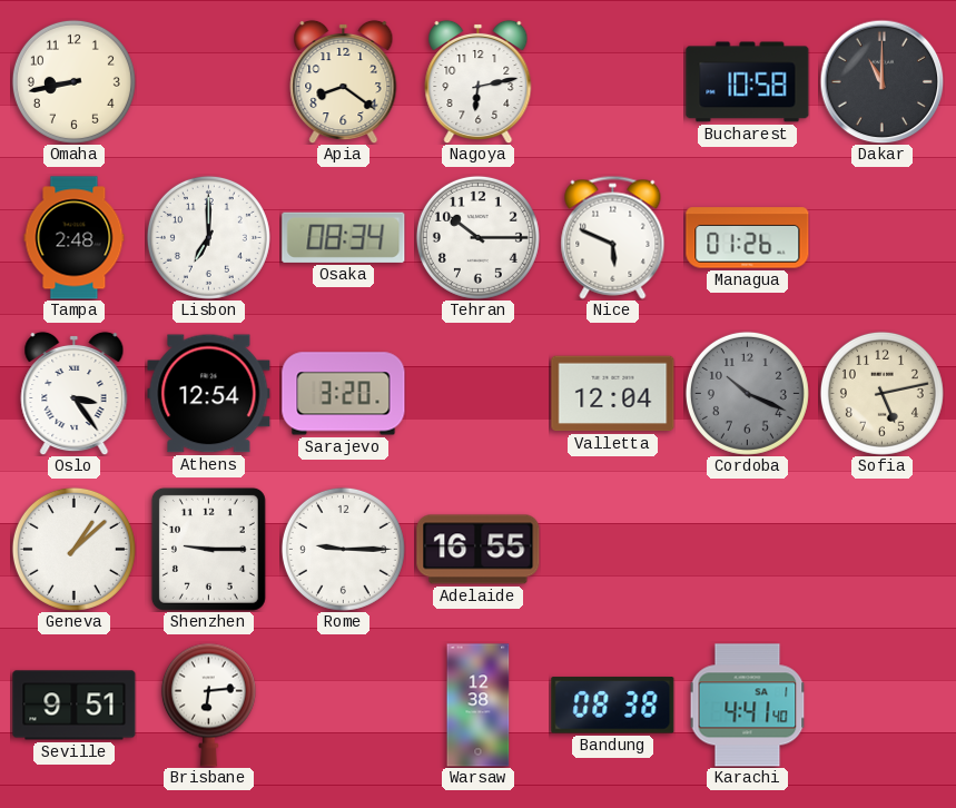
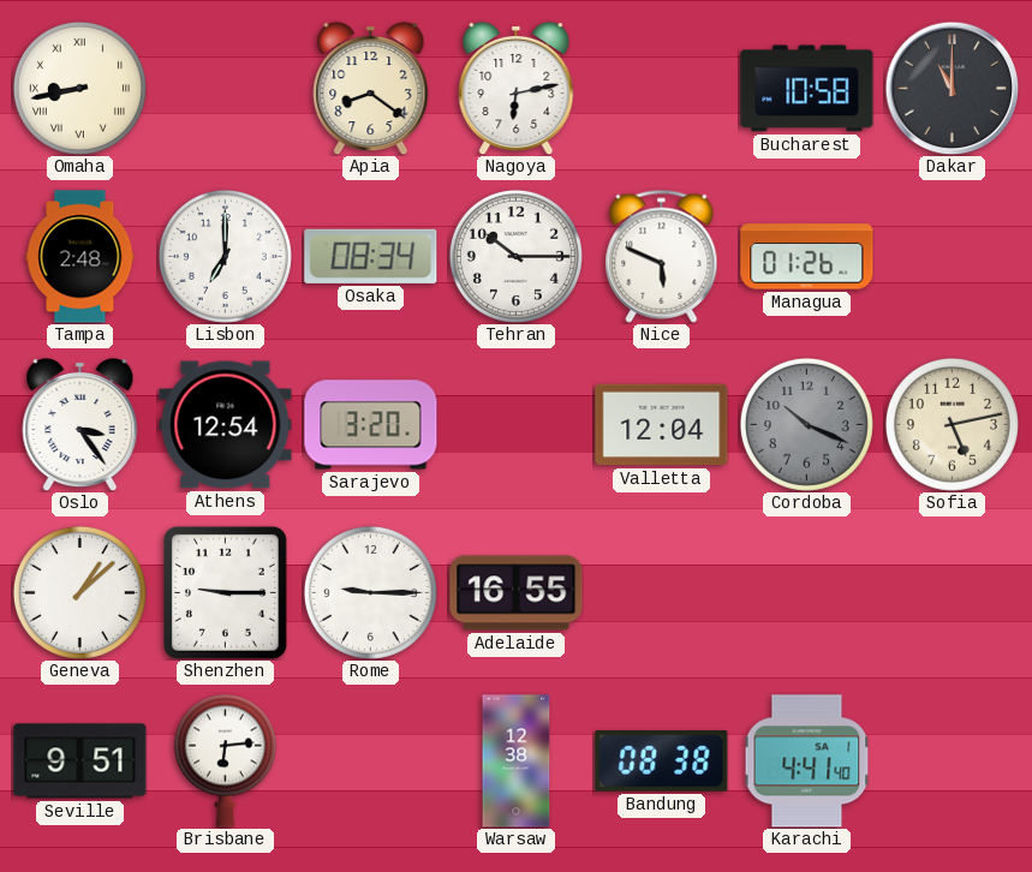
Omaha numerals: Arabic -> Roman
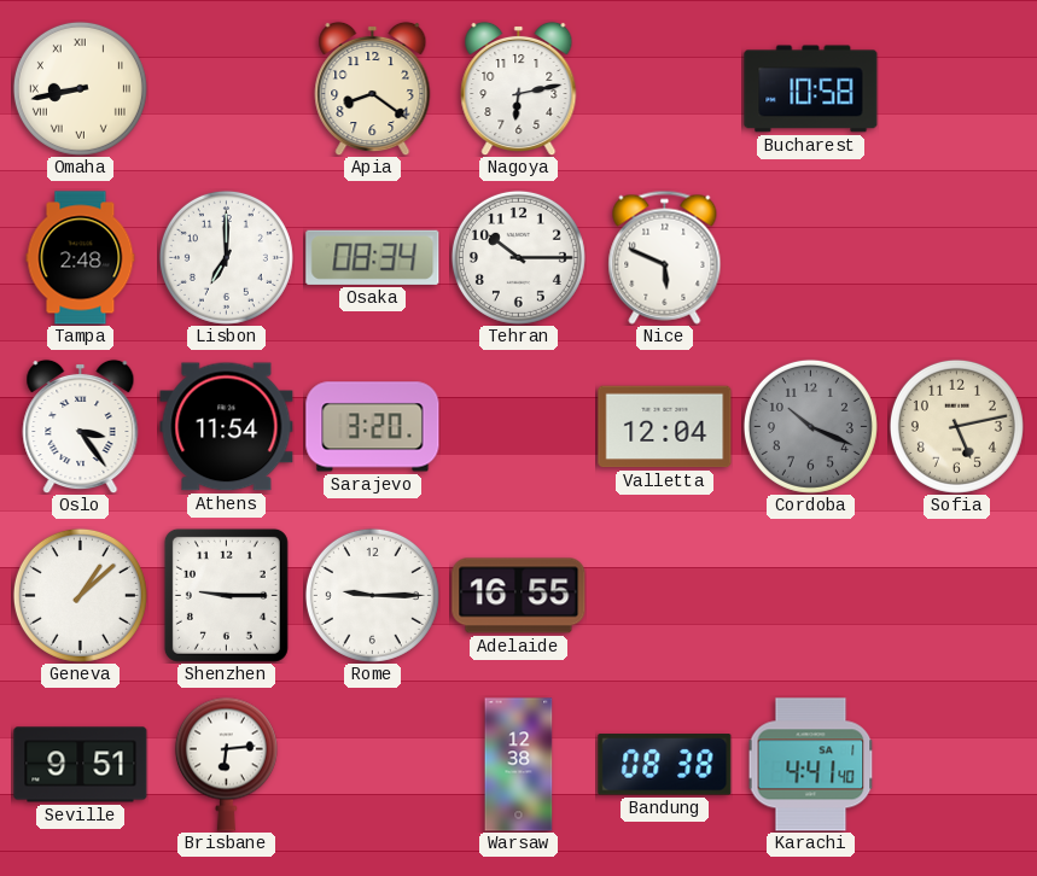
Dakar: 11:00 -> none
Managua: 01:26 -> none
Athens: 12:54 -> 11:54
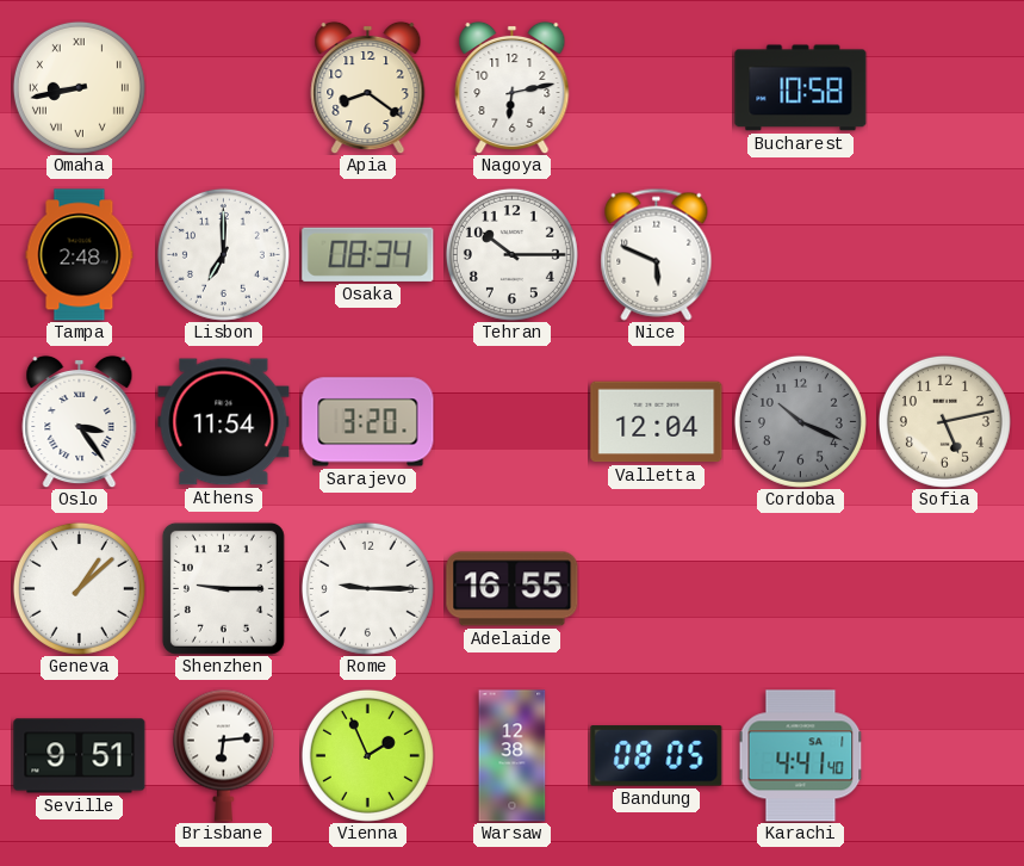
Vienna: none -> 1:56
Bandung: 08:38 -> 08:05
